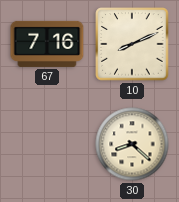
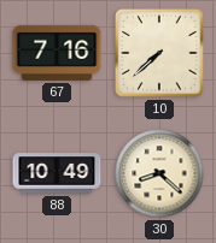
10: 8:11 -> 7:38
88: none -> 10:49
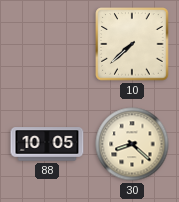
67: 7:16 -> none
88: 10:49 -> 10:05
